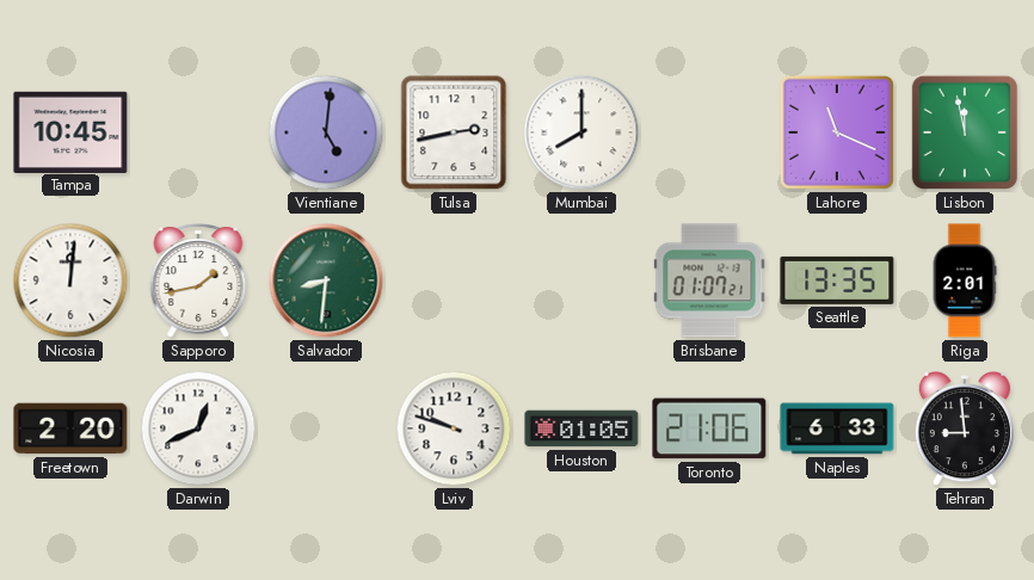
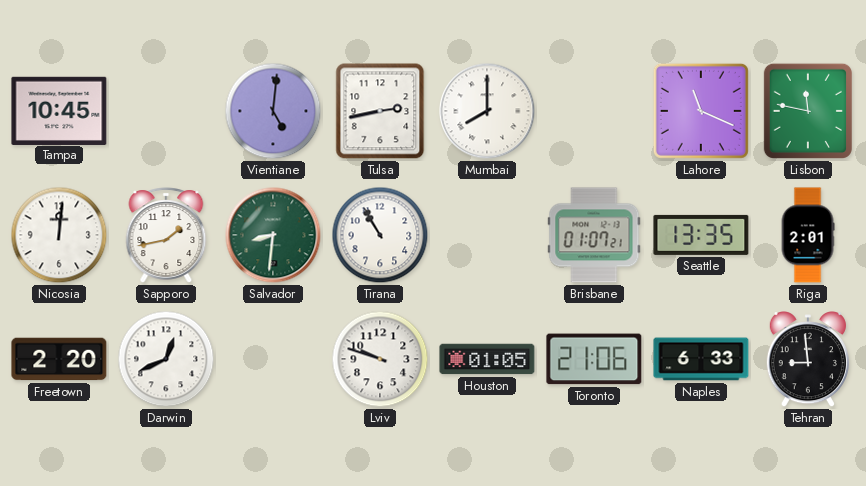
Lisbon: 11:58 -> 11:47
Tirana: none -> 10:55
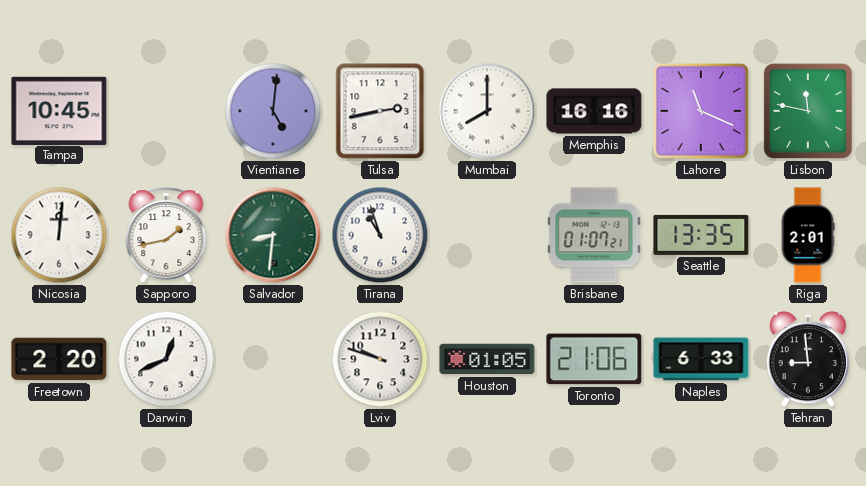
Memphis: none -> 16:16
Tirana: 10:55 -> 10:57
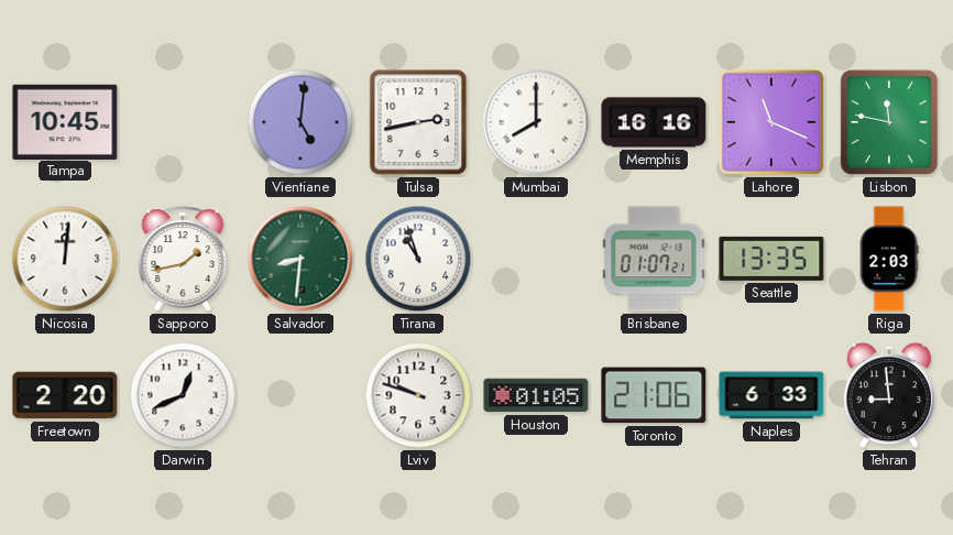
Riga: 2:01 -> 2:03
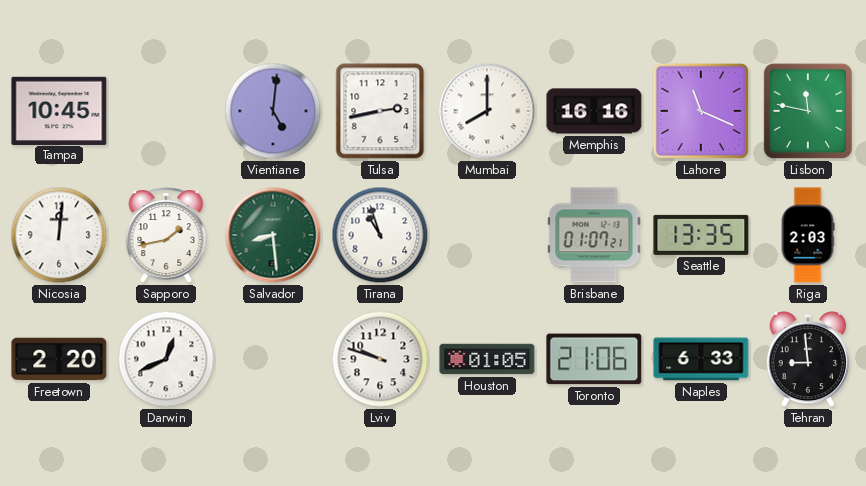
Salvador: 8:31 -> 8:29
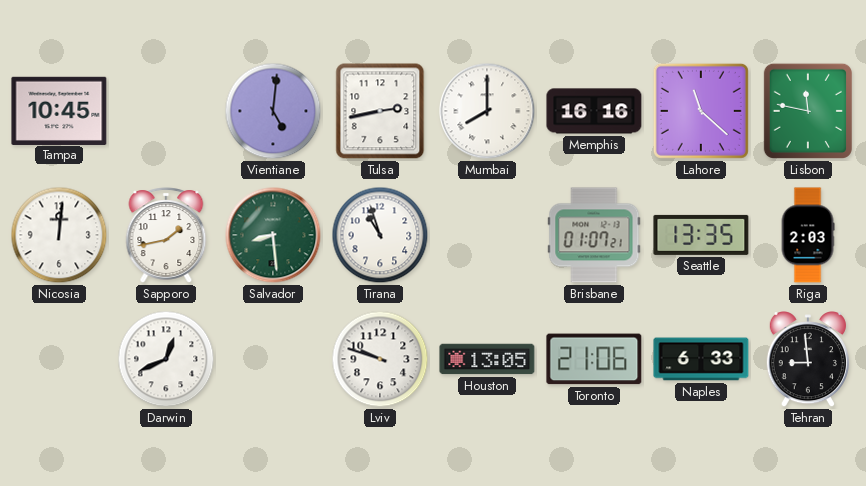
Lahore: 11:19 -> 11:22
Freetown: 2:20 -> none
Houston: 01:05 -> 13:05
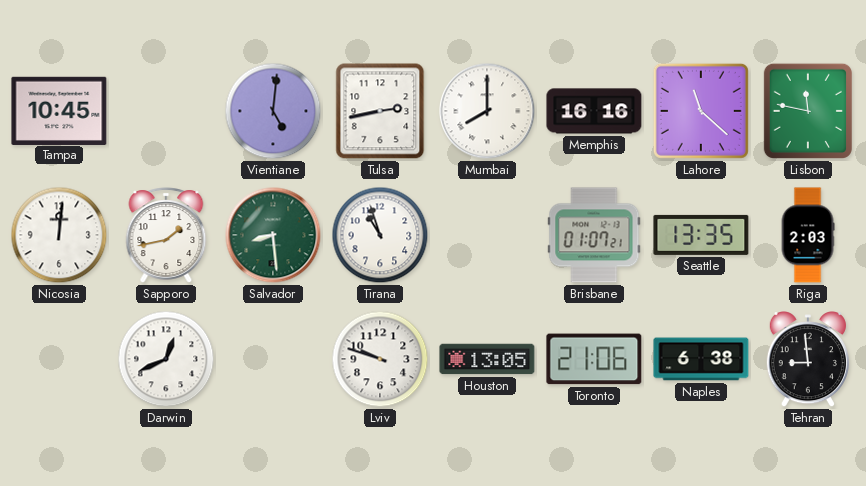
Naples: 6:33 -> 6:38
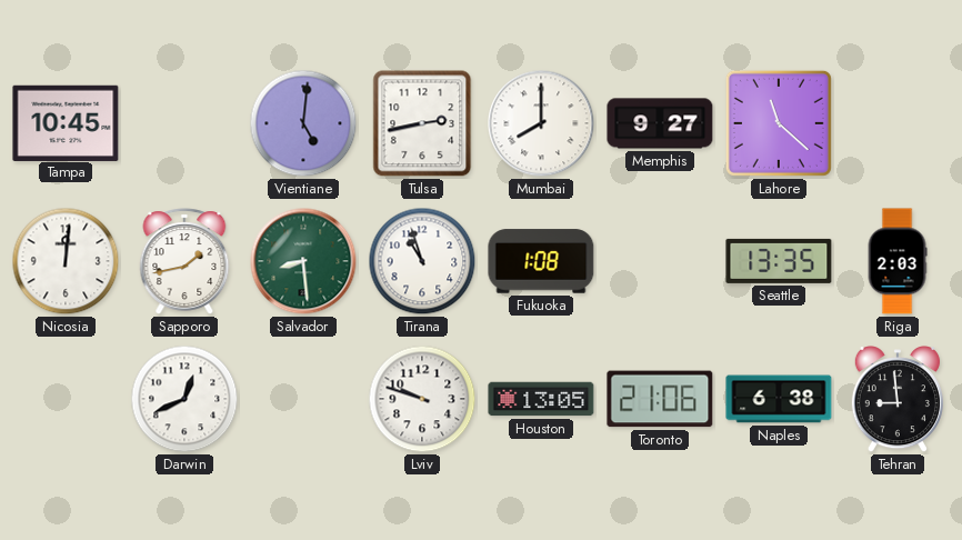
Memphis: 16:16 -> 9:27
Lisbon: 11:47 -> none
Fukuoka: none -> 1:08
Brisbane: 01:07 -> none
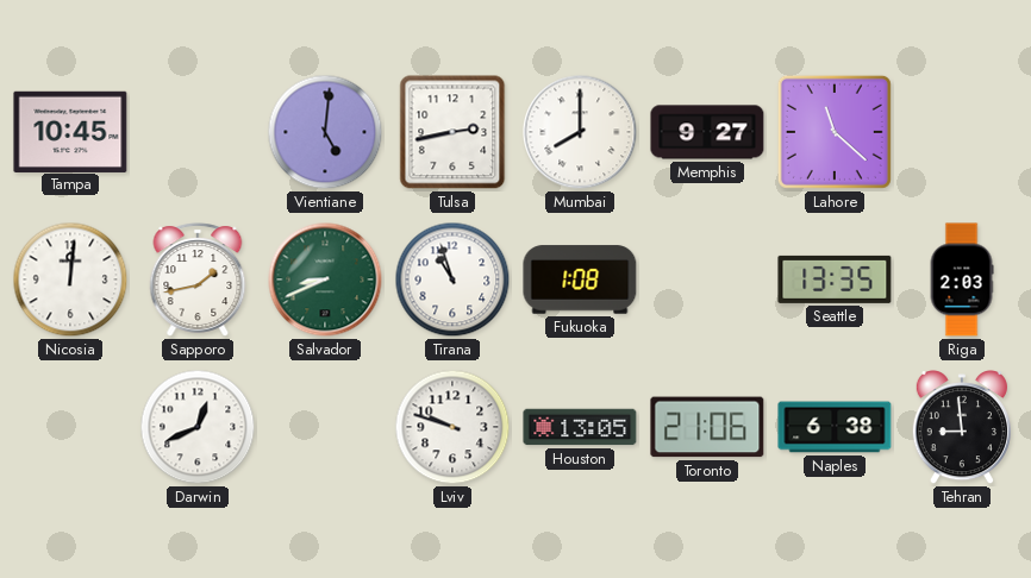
Salvador: 8:29 -> 8:41
